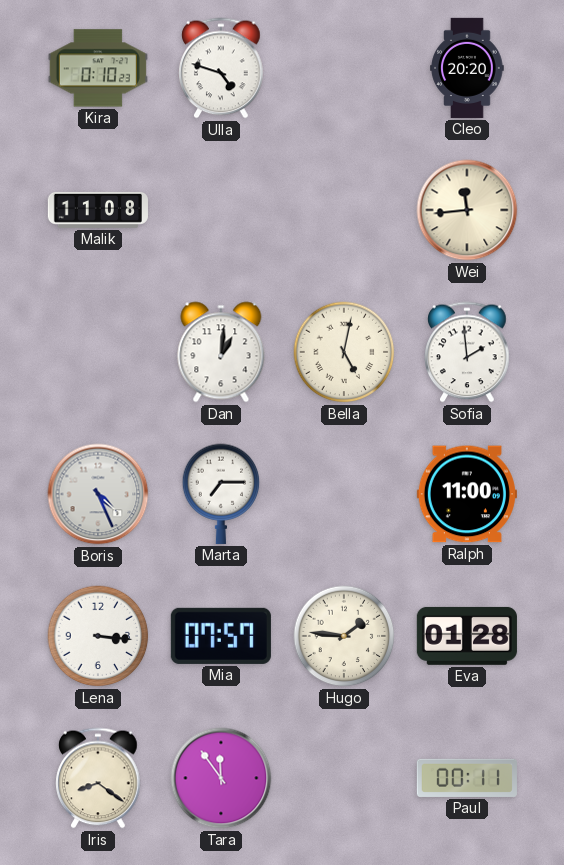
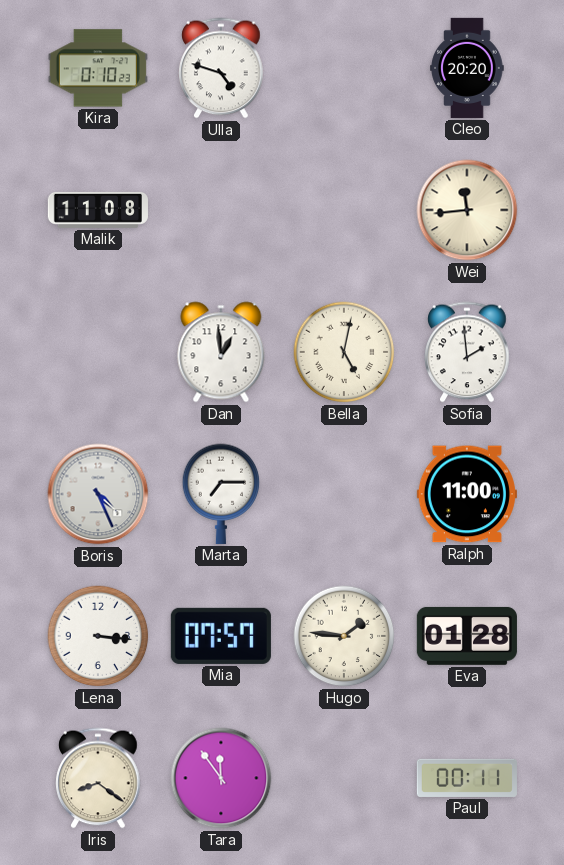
Dan: 1:01 -> 12:59
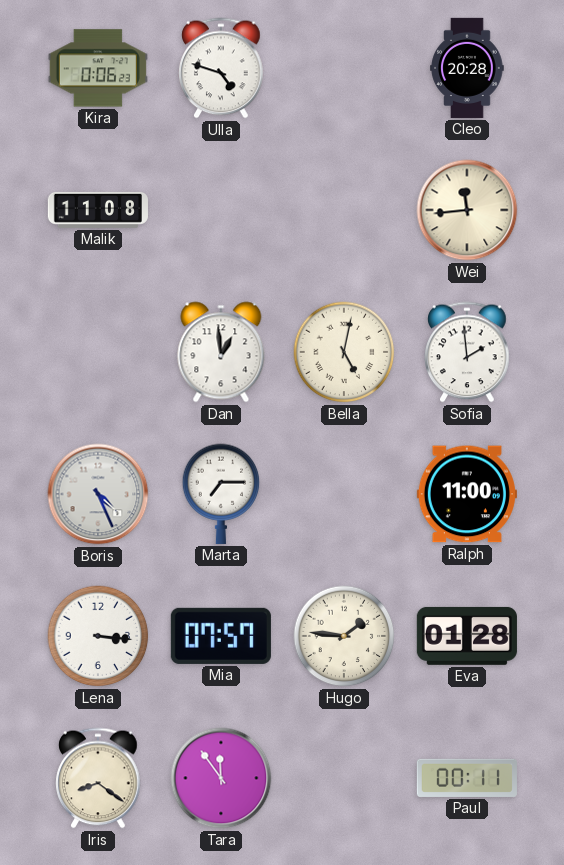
Kira: 0:10 -> 0:06
Cleo: 20:20 -> 20:28
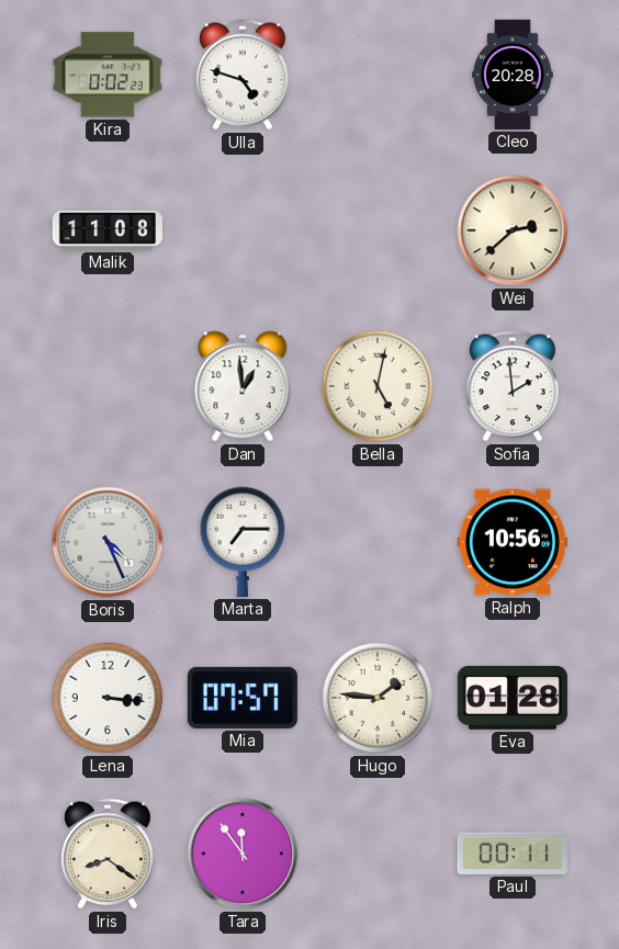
Kira: 0:06 -> 0:02
Wei: 11:44 -> 2:38
Ralph: 11:00 -> 10:56
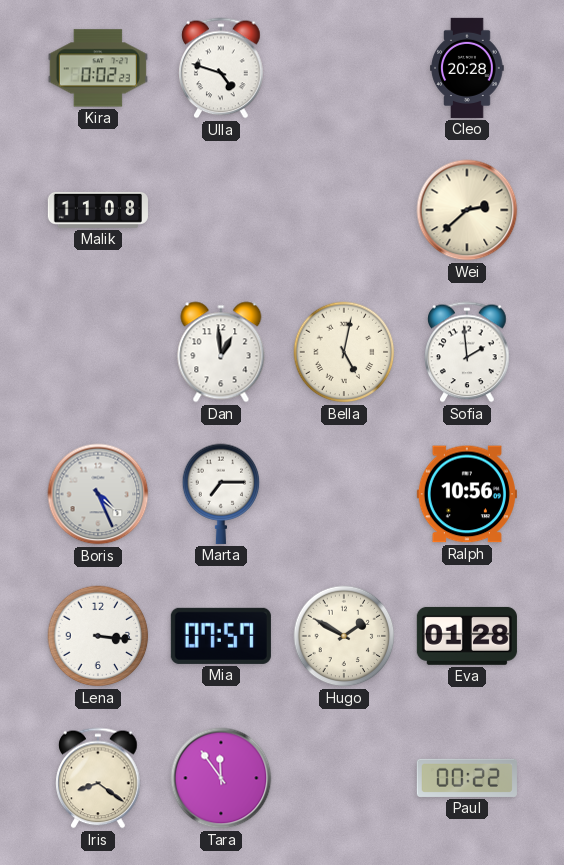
Hugo: 1:46 -> 1:50
Paul: 00:11 -> 00:22
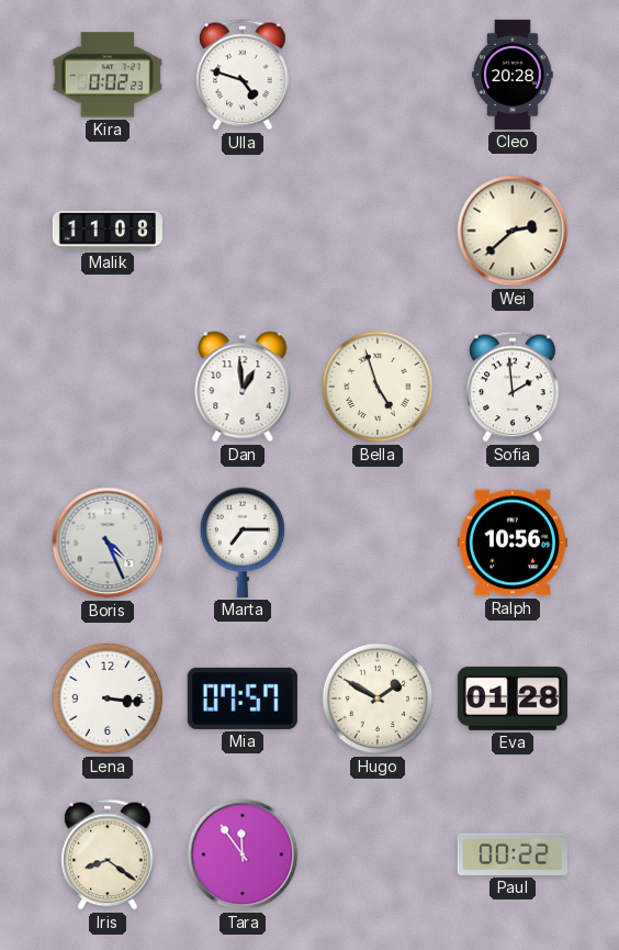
Bella: 5:02 -> 4:57
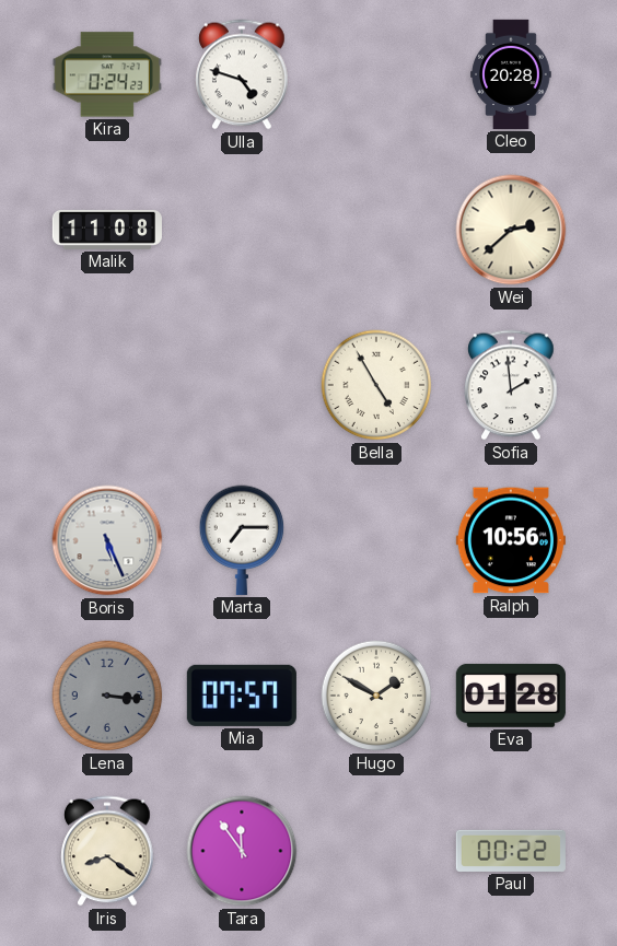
Kira: 0:02 -> 0:24
Dan: 12:59 -> none
Bella: 4:57 -> 4:55
Boris: 4:26 -> 5:26
Lena dial: white -> grey
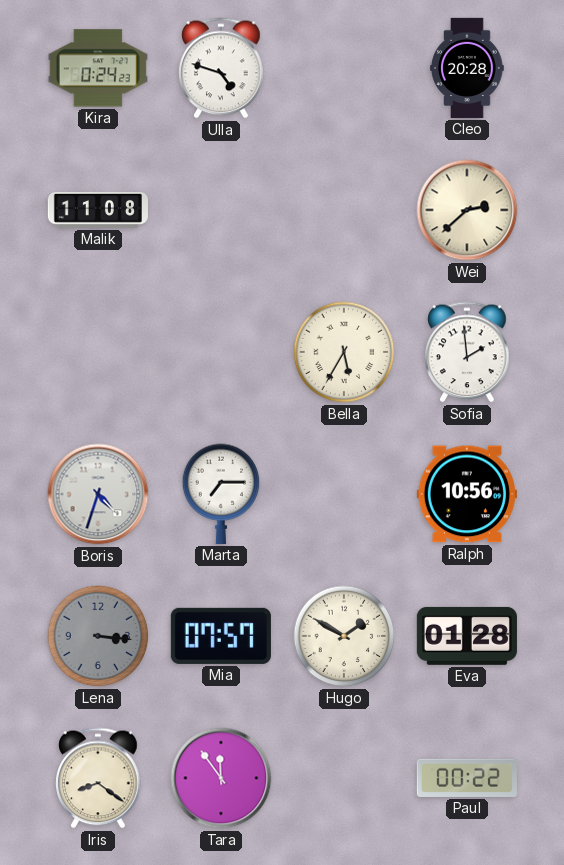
Bella: 4:55 -> 5:35
Boris: 5:26 -> 4:33
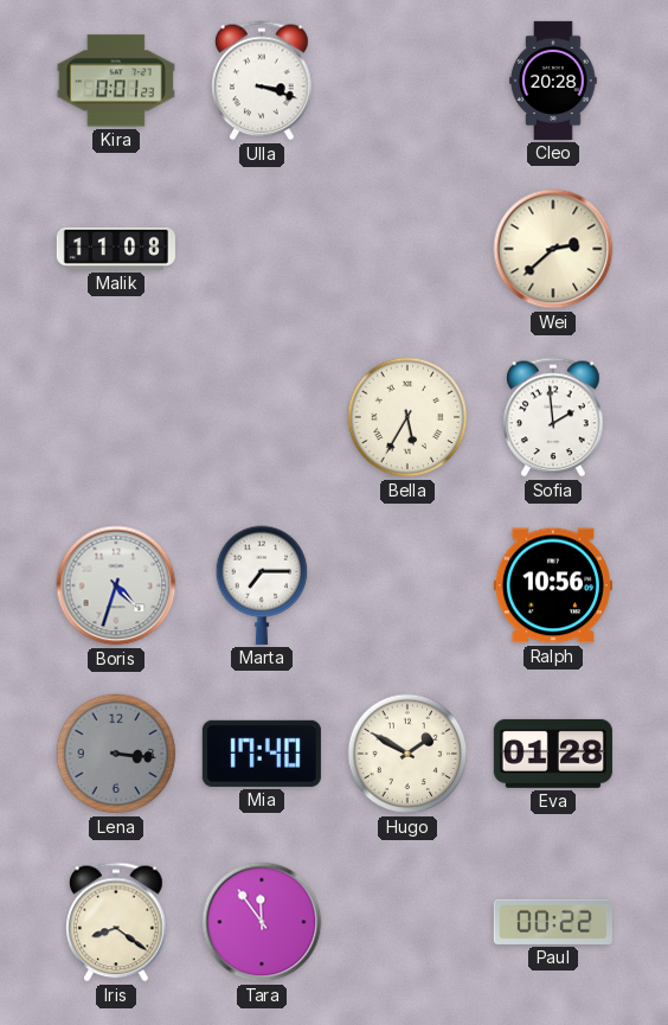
Kira: 0:24 -> 0:01
Ulla: 4:48 -> 3:18
Mia: 07:57 -> 17:40
